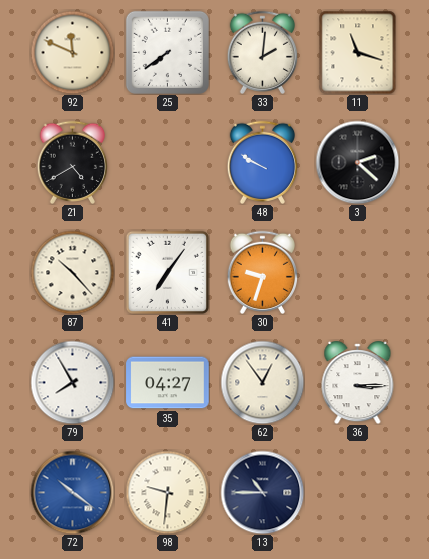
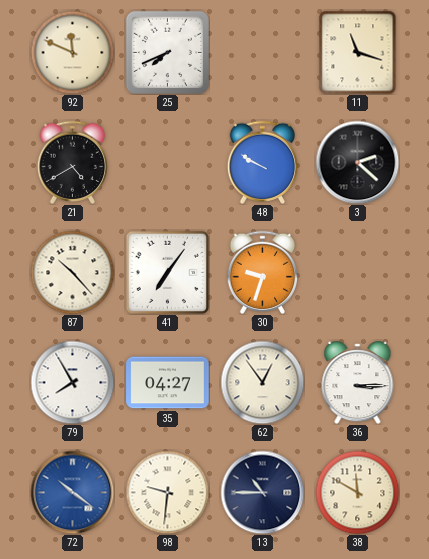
25: 7:39 -> 7:41
33: 2:01 -> none
38: none -> 11:50
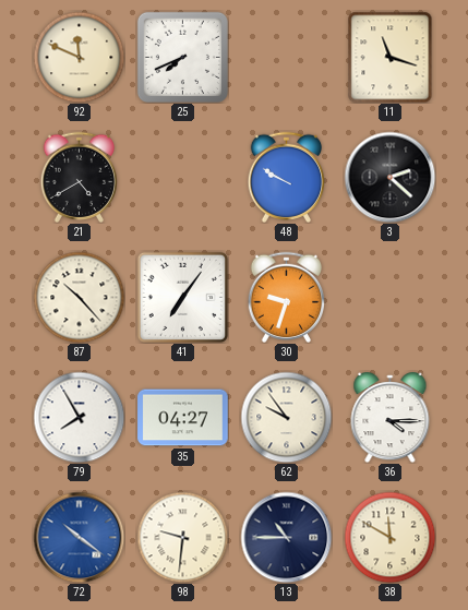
62: 12:54 -> 9:54
36: 3:15 -> 4:15
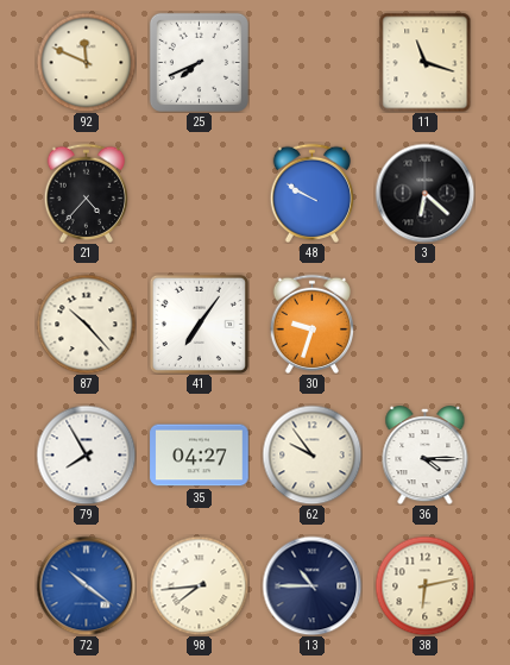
21: 4:40 -> 4:37
3: 2:22 -> 6:22
98: 9:31 -> 7:44
38: 11:50 -> 6:13
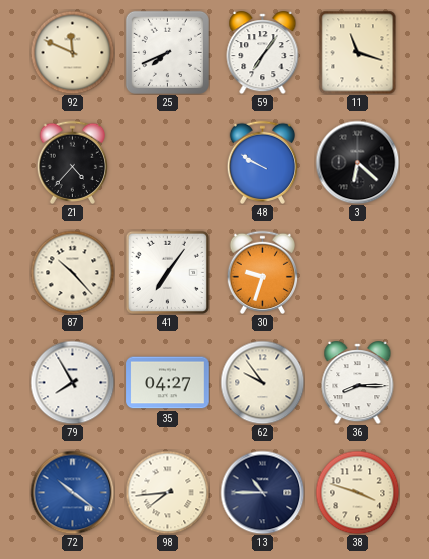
59: none -> 7:06
36: 4:15 -> 8:15
38: 6:13 -> 3:48
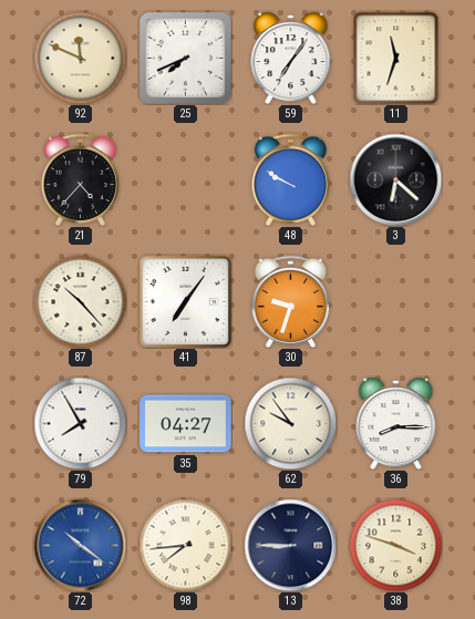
11: 11:18 -> 11:33
13: 10:45 -> 8:45
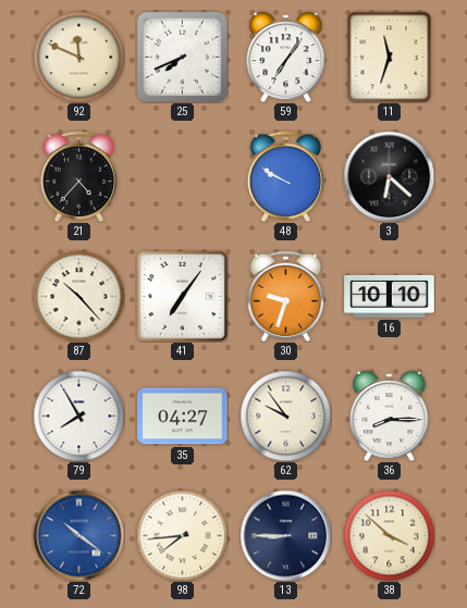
16: none -> 10:10
38: 3:48 -> 3:52
